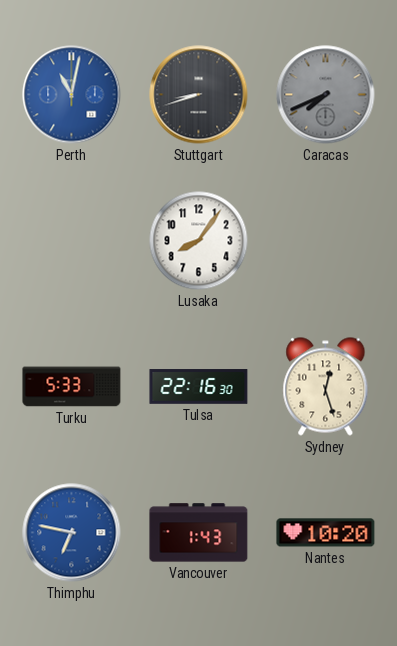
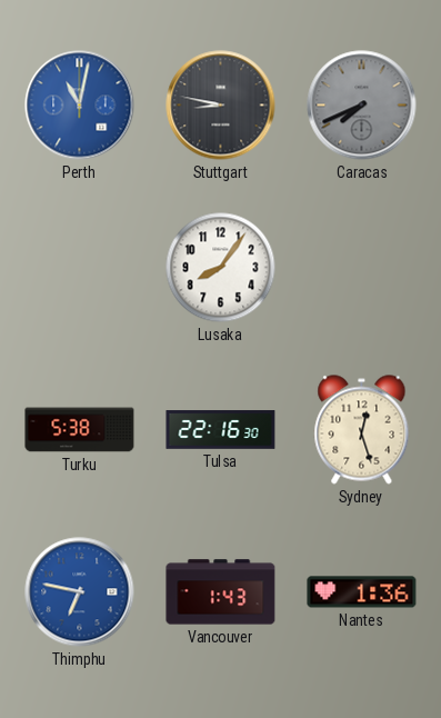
Stuttgart: 8:42 -> 8:47
Turku: 5:33 -> 5:38
Nantes: 10:20 -> 1:36
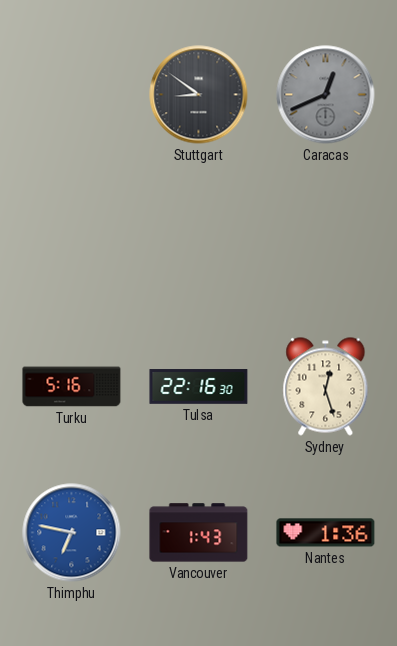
Perth: 11:02 -> none
Stuttgart: 8:47 -> 8:51
Caracas: 7:41 -> 12:41
Lusaka: 8:06 -> none
Turku: 5:38 -> 5:16
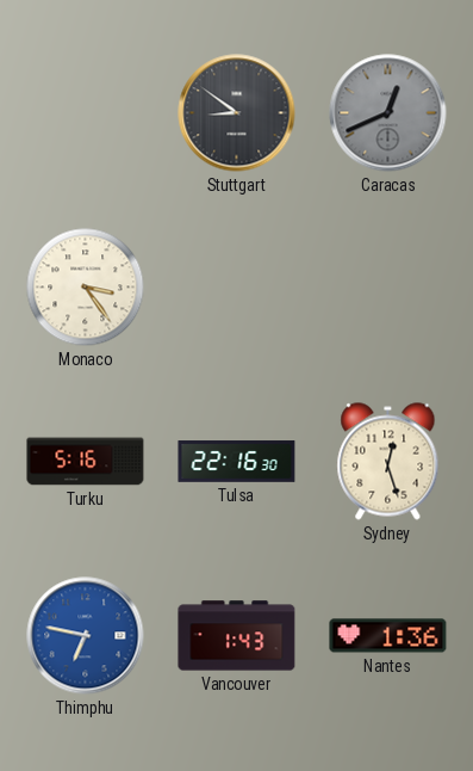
Monaco: none -> 3:24
